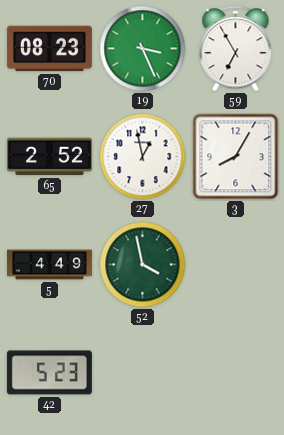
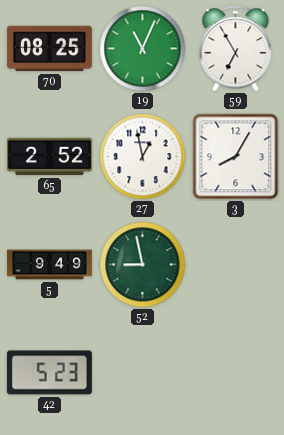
70: 08:23 -> 08:25
19: 3:26 -> 11:04
5: 4:49 -> 9:49
52: 3:58 -> 8:58
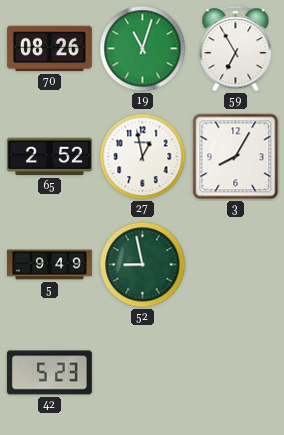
70: 08:25 -> 08:26
19: 11:04 -> 11:03
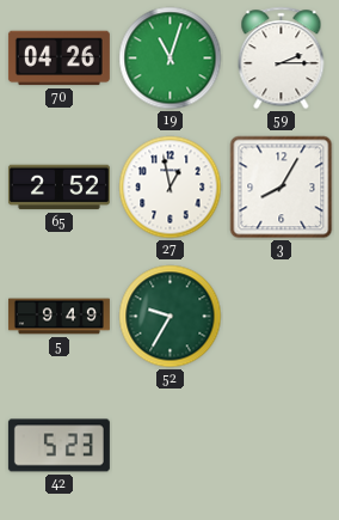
70: 08:26 -> 04:26
59: 6:55 -> 2:15
52: 8:58 -> 9:35
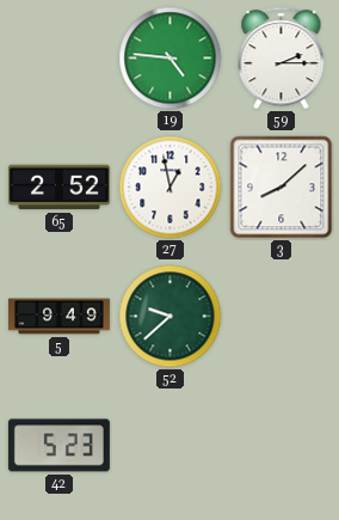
70: 04:26 -> none
19: 11:03 -> 4:46
3: 8:05 -> 8:08
52: 9:35 -> 9:38
